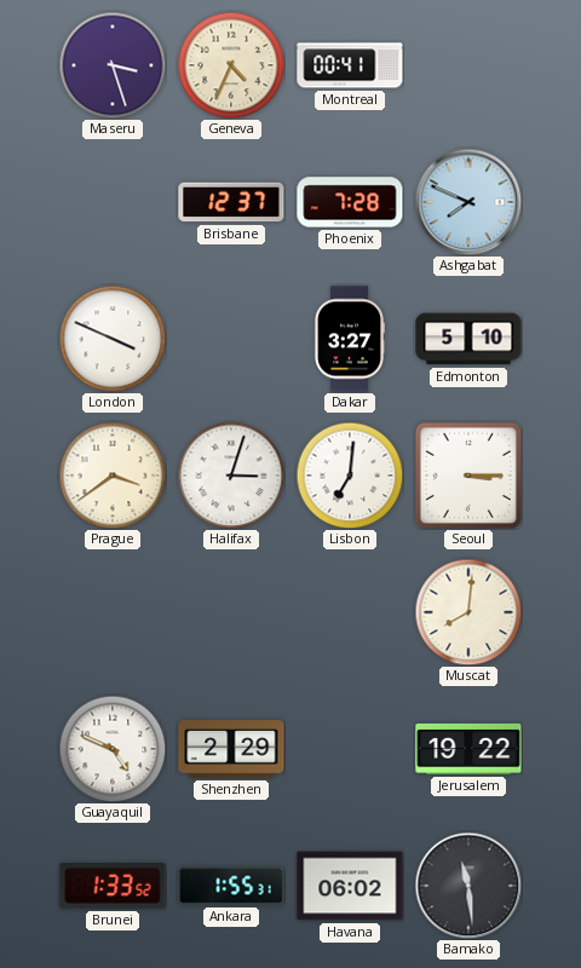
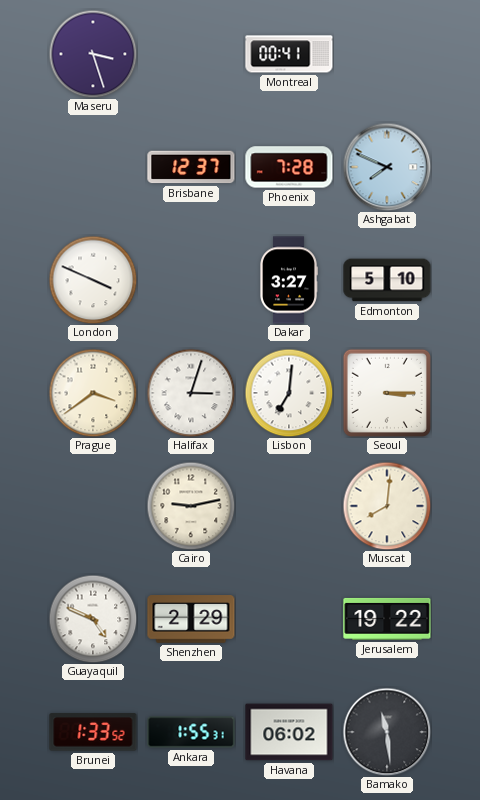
Geneva: 4:34 -> none
Cairo: none -> 9:13
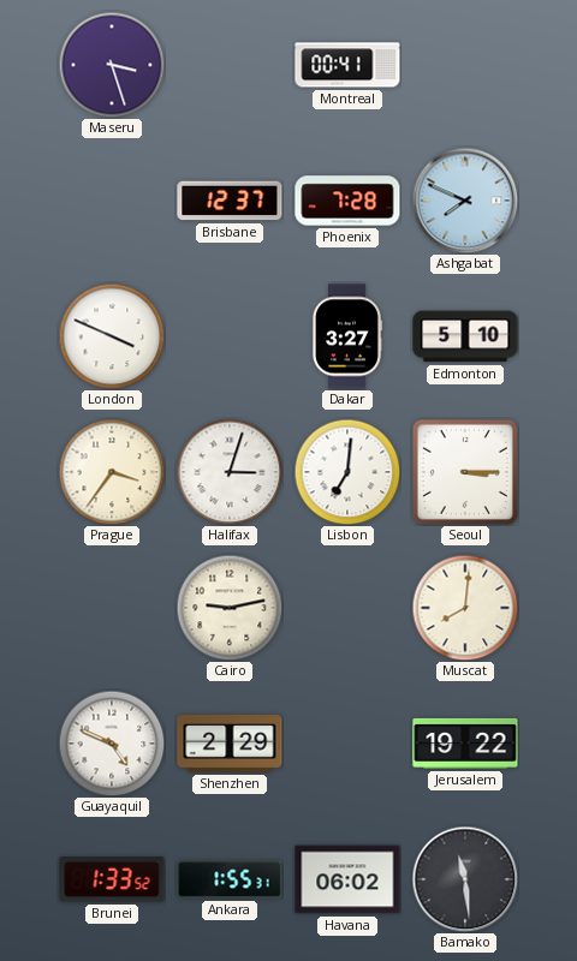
Prague: 3:39 -> 3:36
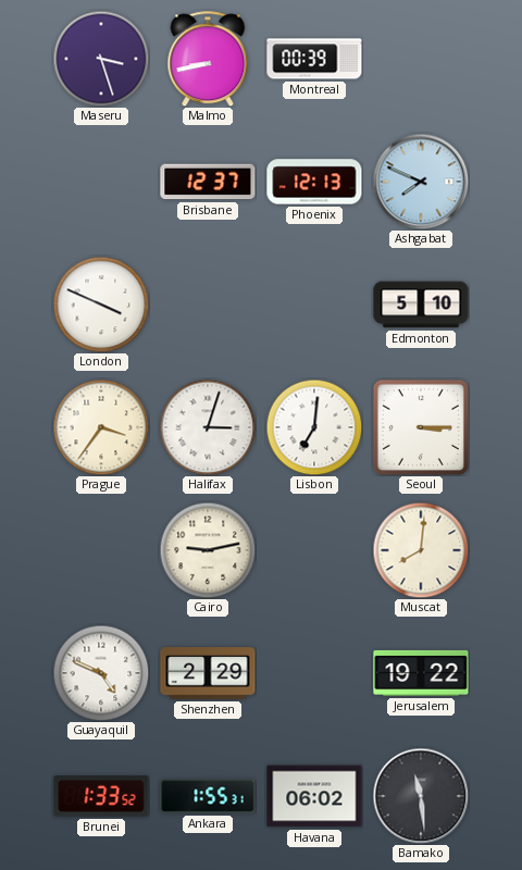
Malmo: none -> 8:43
Montreal: 00:41 -> 00:39
Phoenix: 7:28 -> 12:13
Dakar: 3:27 -> none
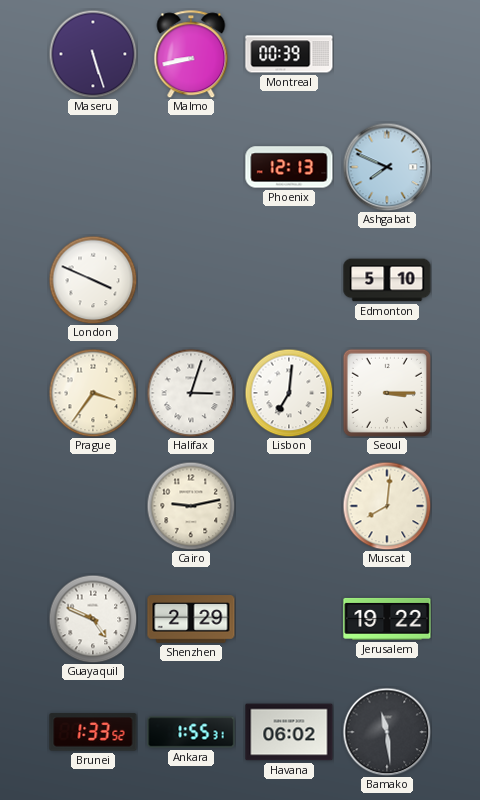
Maseru: 3:27 -> 5:27
Brisbane: 12:37 -> none
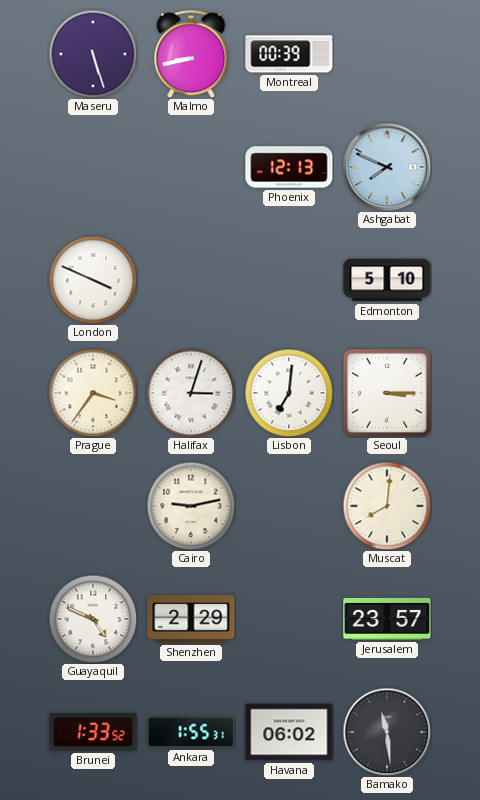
Jerusalem: 19:22 -> 23:57
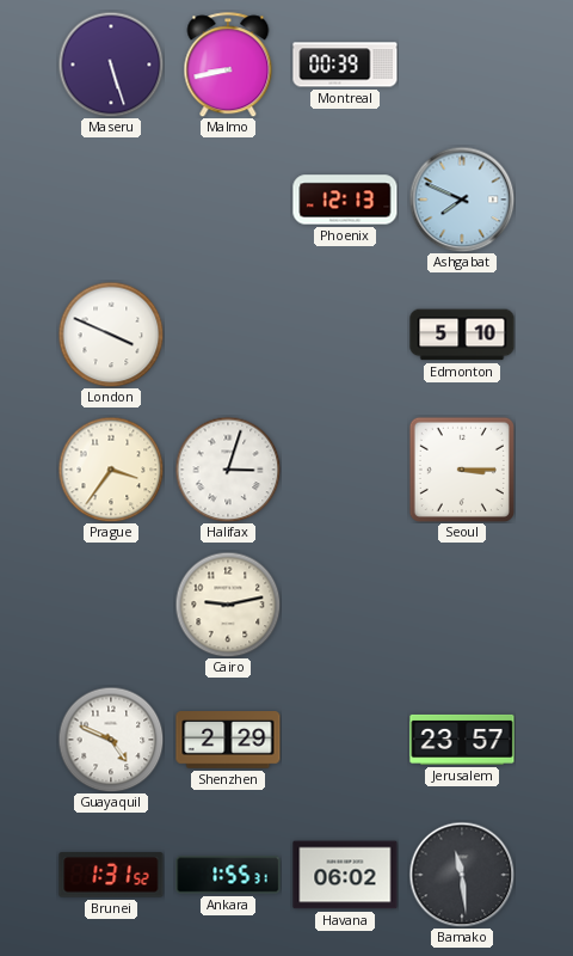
Lisbon: 7:01 -> none
Muscat: 8:01 -> none
Brunei: 1:33 -> 1:31
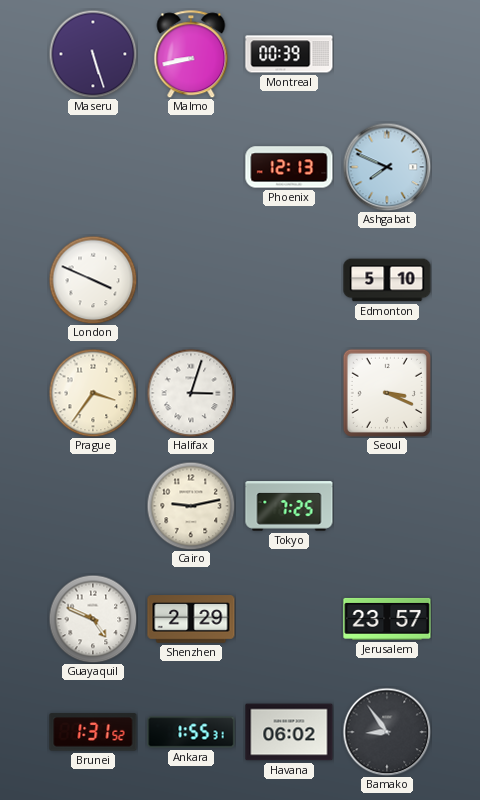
Seoul: 3:15 -> 3:19
Tokyo: none -> 7:25
Bamako: 11:29 -> 8:54
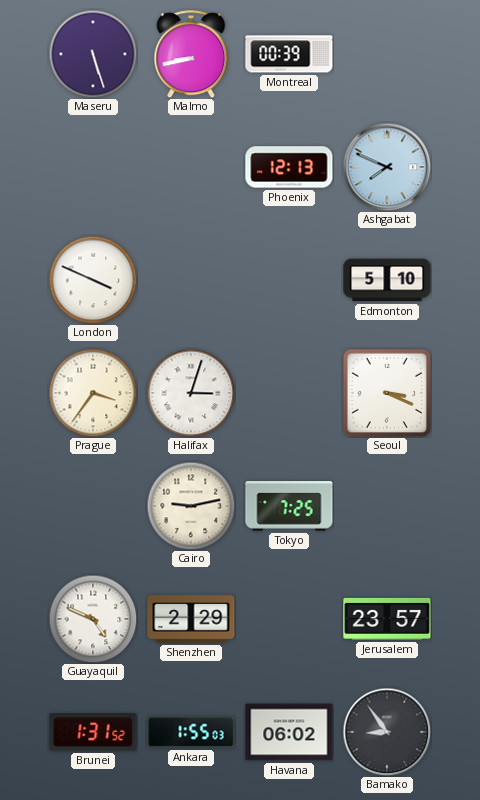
Ankara: 1:55:31 -> 1:55:03
